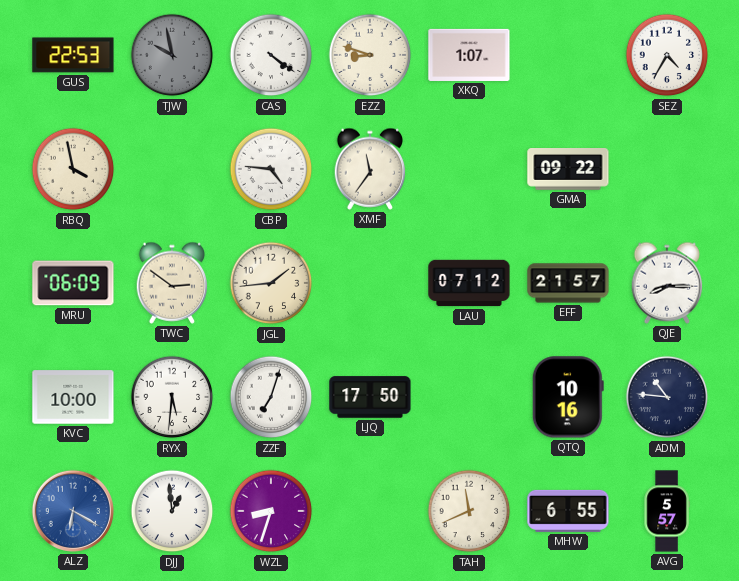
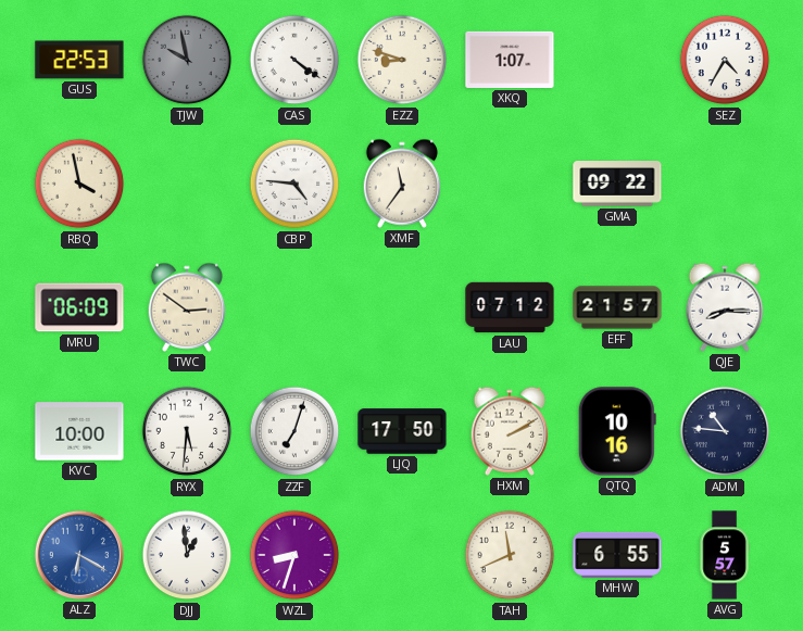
JGL: 1:44 -> none
HXM: none -> 2:10
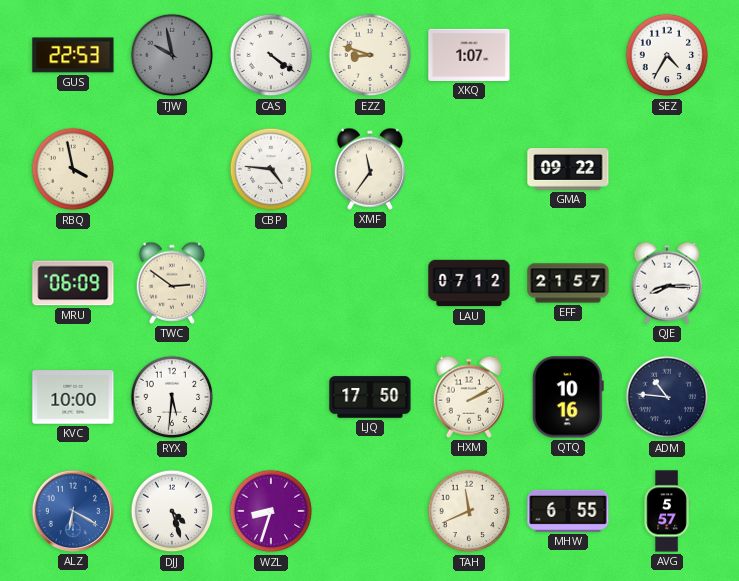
ZZF: 7:03 -> none
DJJ: 12:59 -> 4:27
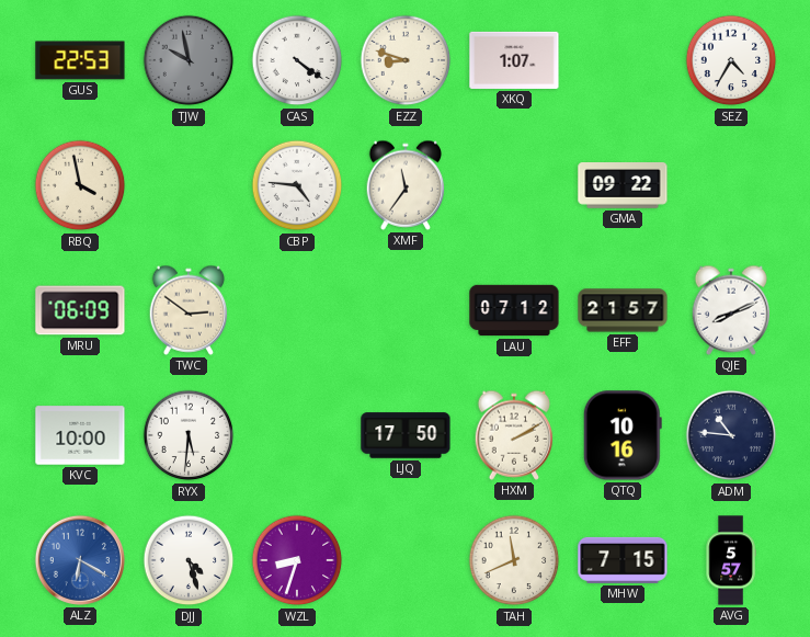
QJE: 8:15 -> 8:11
MHW: 6:55 -> 7:15
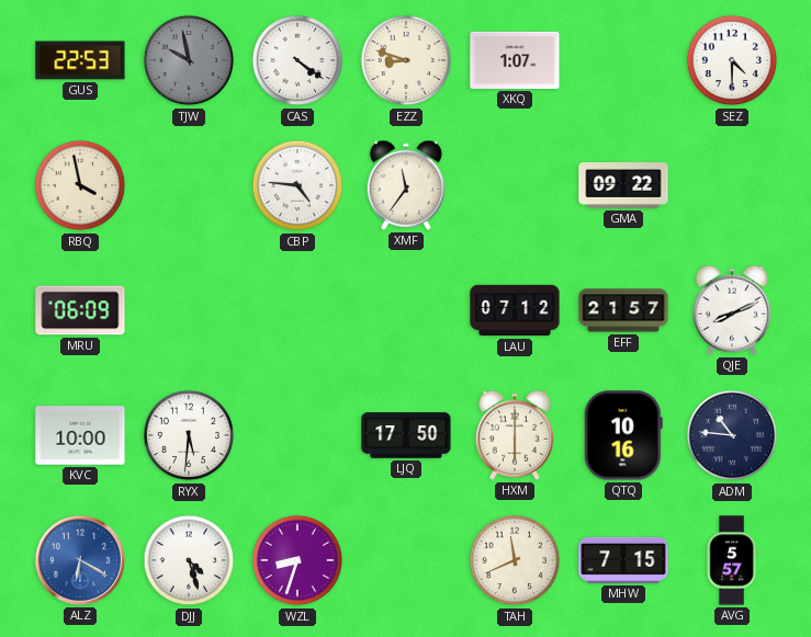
SEZ: 4:35 -> 4:30
TWC: 2:51 -> none
HXM: 2:10 -> 6:00
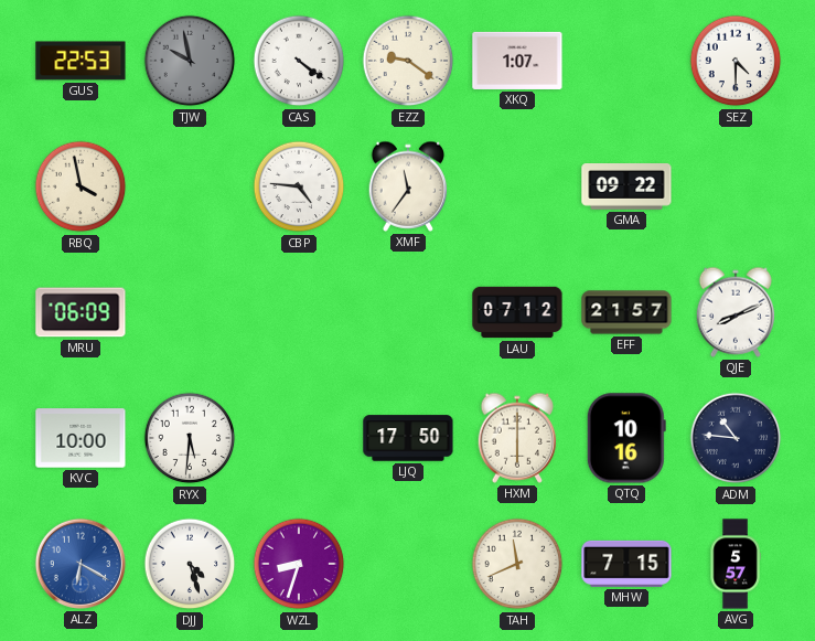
EZZ: 8:48 -> 9:21
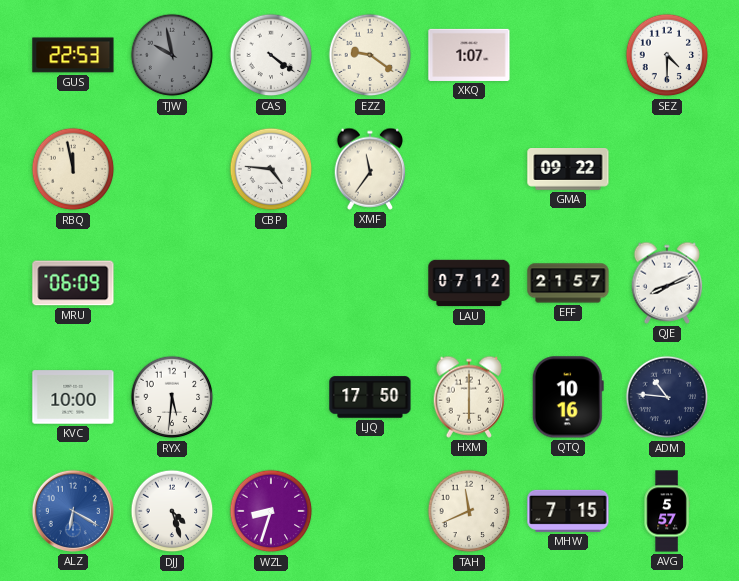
RBQ: 3:58 -> 11:58
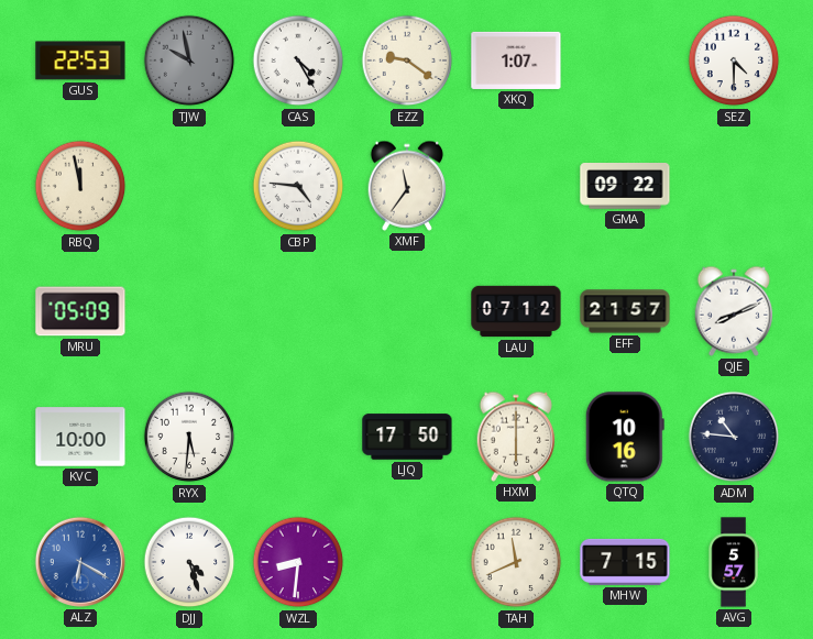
CAS: 4:21 -> 4:25
MRU: 06:09 -> 05:09
WZL: 8:33 -> 8:31
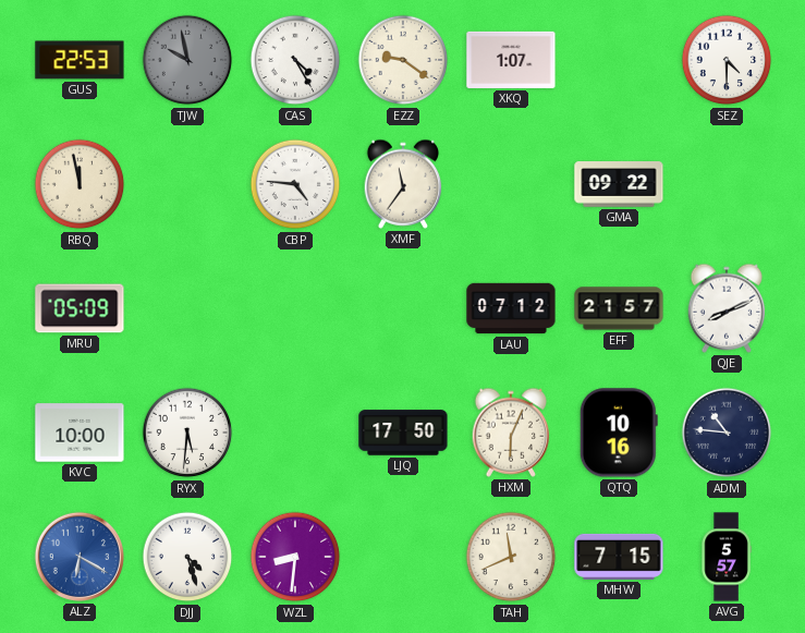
HXM: 6:00 -> 6:04
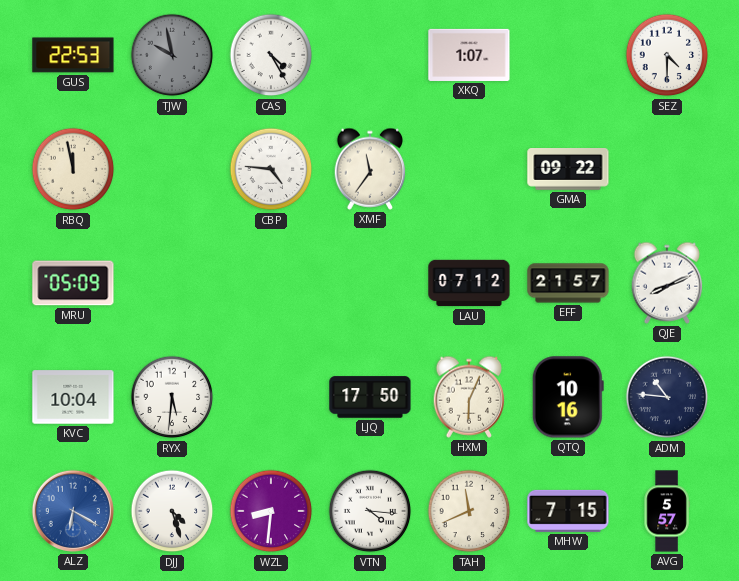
EZZ: 9:21 -> none
KVC: 10:00 -> 10:04
VTN: none -> 4:16
